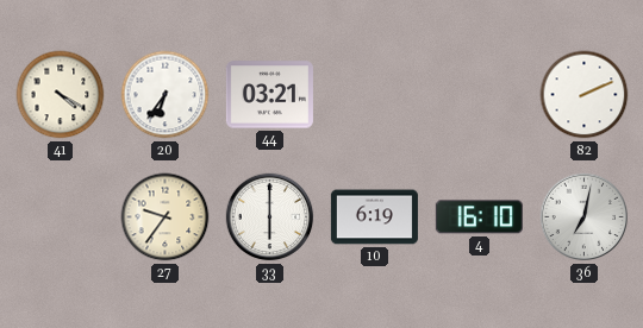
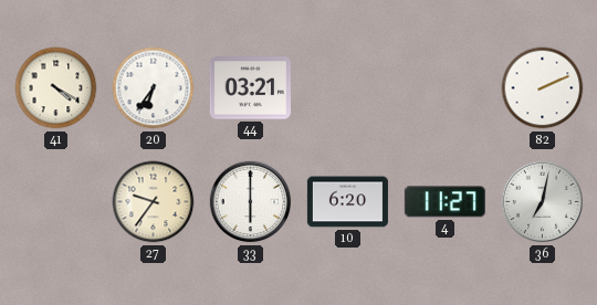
10: 6:19 -> 6:20
4: 16:10 -> 11:27
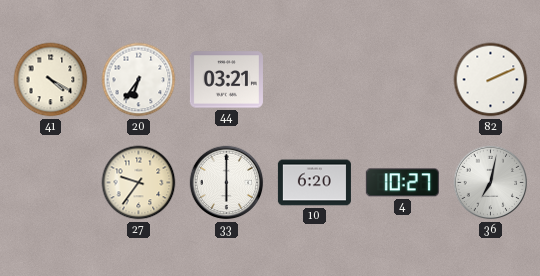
4: 11:27 -> 10:27
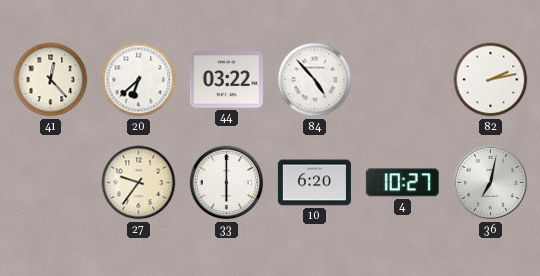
41: 4:20 -> 12:23
20: 6:36 -> 6:38
44: 03:21 -> 03:22
84: none -> 4:53
82: 2:11 -> 2:13
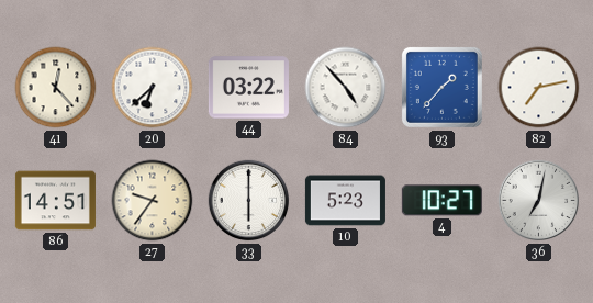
93: none -> 1:37
82: 2:13 -> 7:13
86: none -> 14:51
10: 6:20 -> 5:23
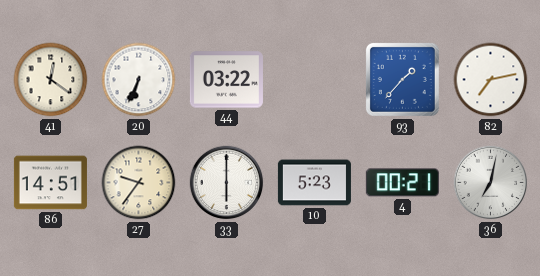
41: 12:23 -> 12:21
20: 6:38 -> 6:34
84: 4:53 -> none
4: 10:27 -> 00:21
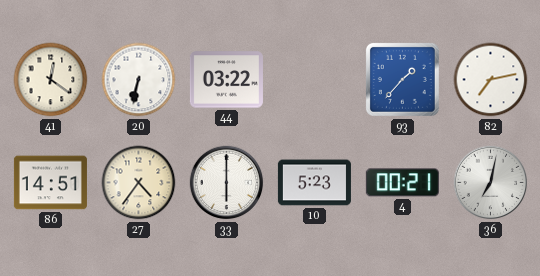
20: 6:34 -> 6:32
27: 9:36 -> 4:36
